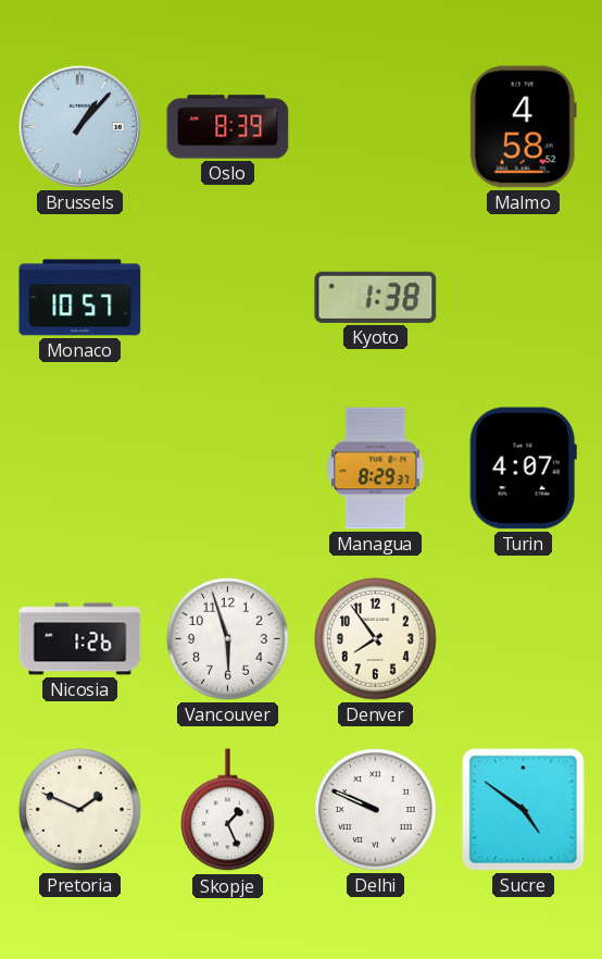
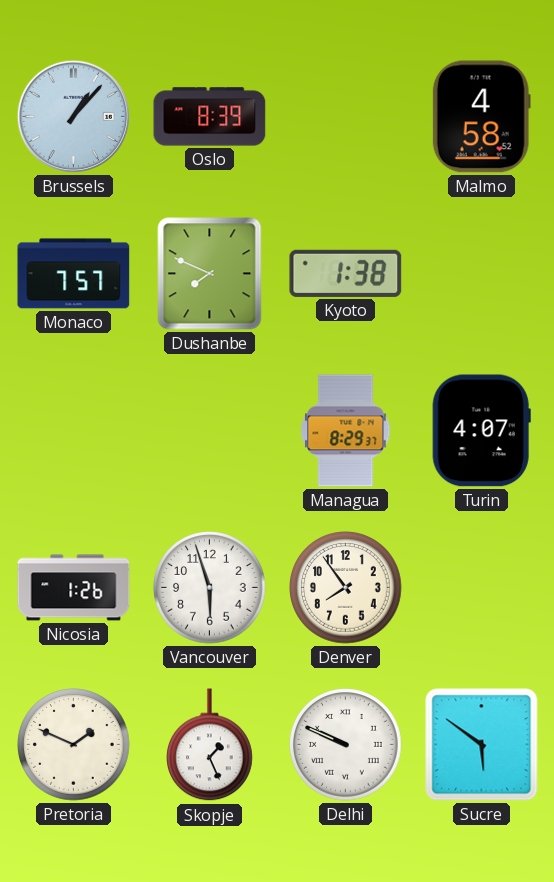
Monaco: 10:57 -> 7:57
Dushanbe: none -> 7:49
Sucre: 4:51 -> 5:51
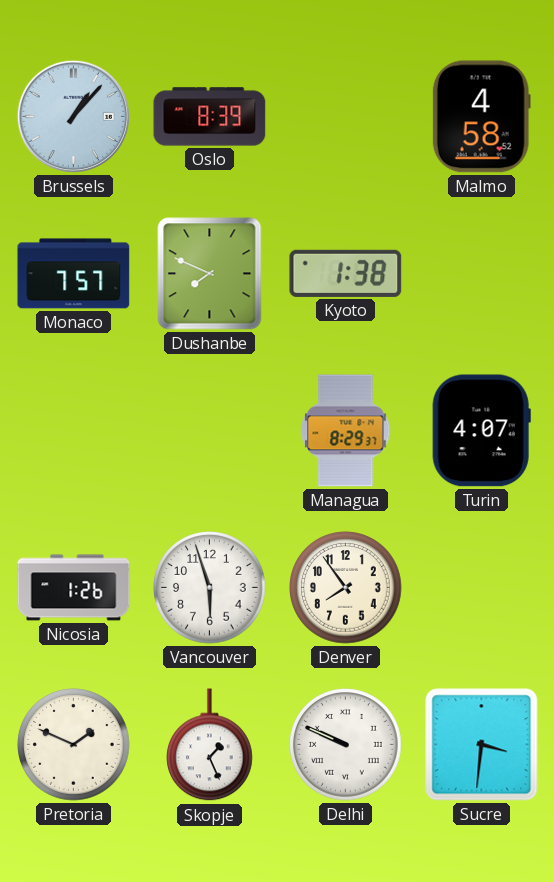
Sucre: 5:51 -> 3:31
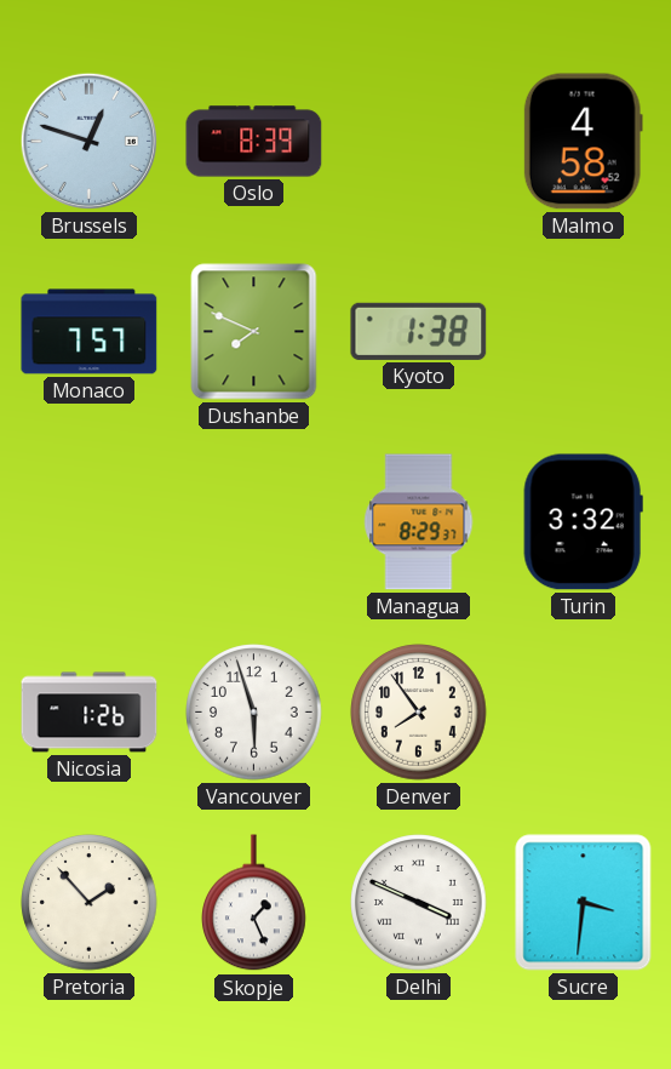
Brussels: 1:07 -> 12:48
Turin: 4:07 -> 3:32
Pretoria: 1:49 -> 1:53
Delhi: 9:49 -> 3:49
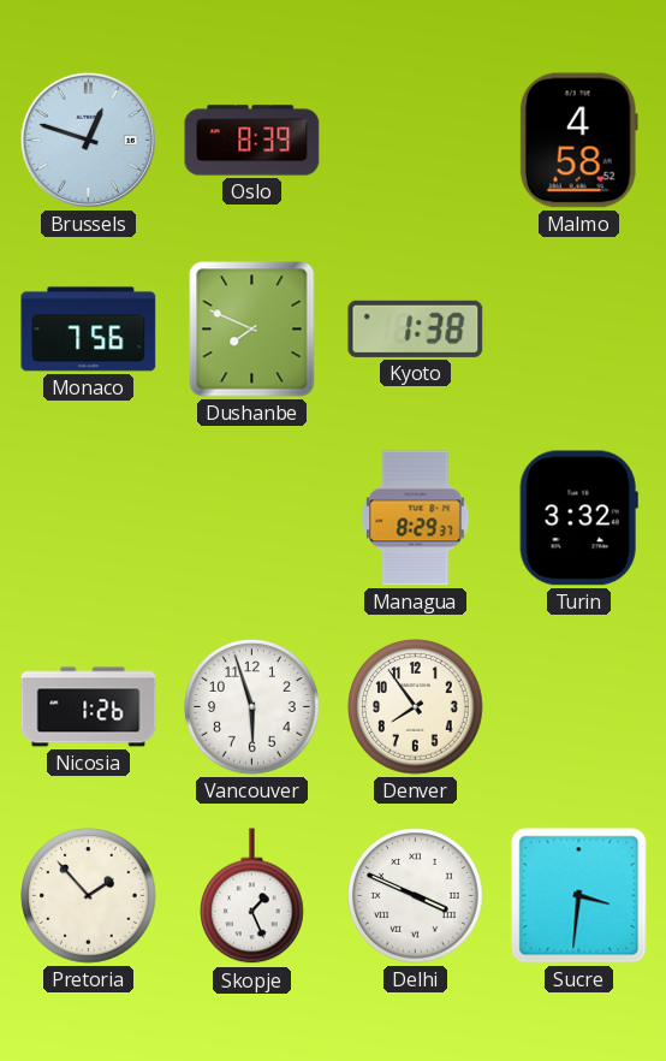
Monaco: 7:57 -> 7:56
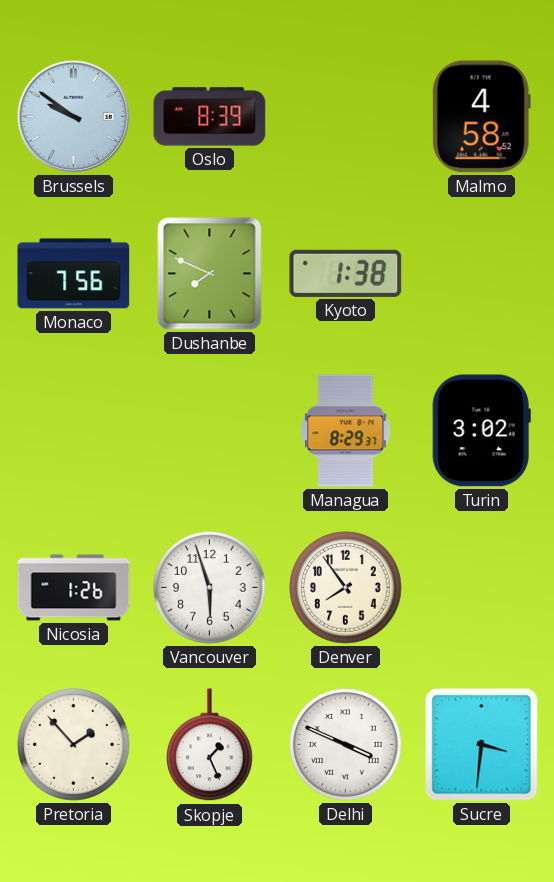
Brussels: 12:48 -> 9:51
Turin: 3:32 -> 3:02
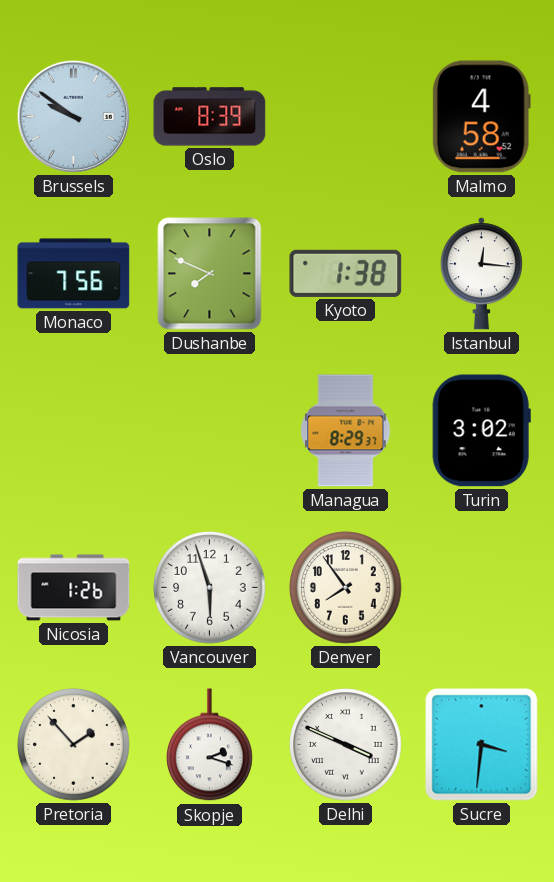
Istanbul: none -> 12:16
Skopje: 1:26 -> 2:18
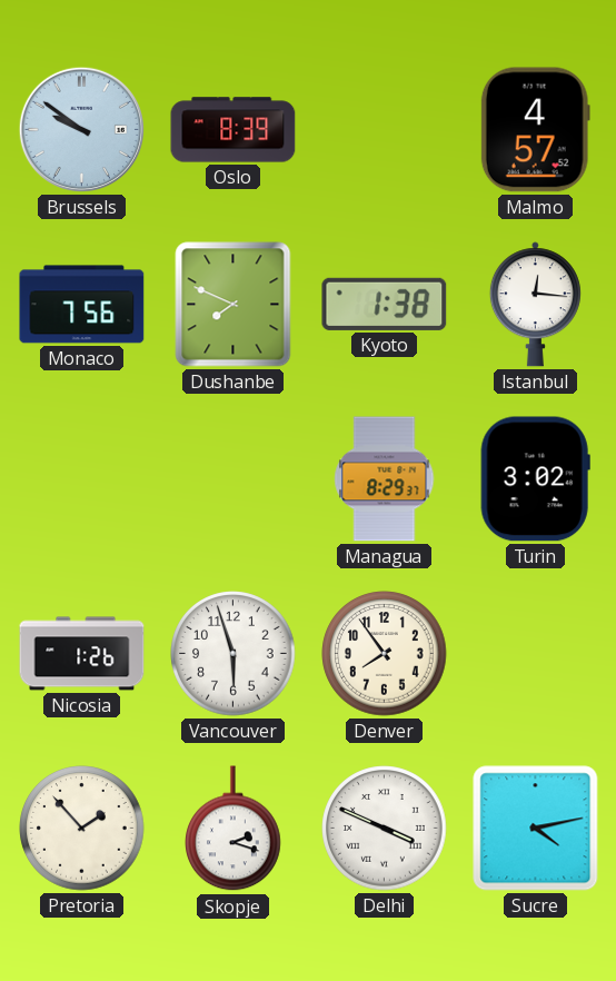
Malmo: 4:58 -> 4:57
Sucre: 3:31 -> 4:13
